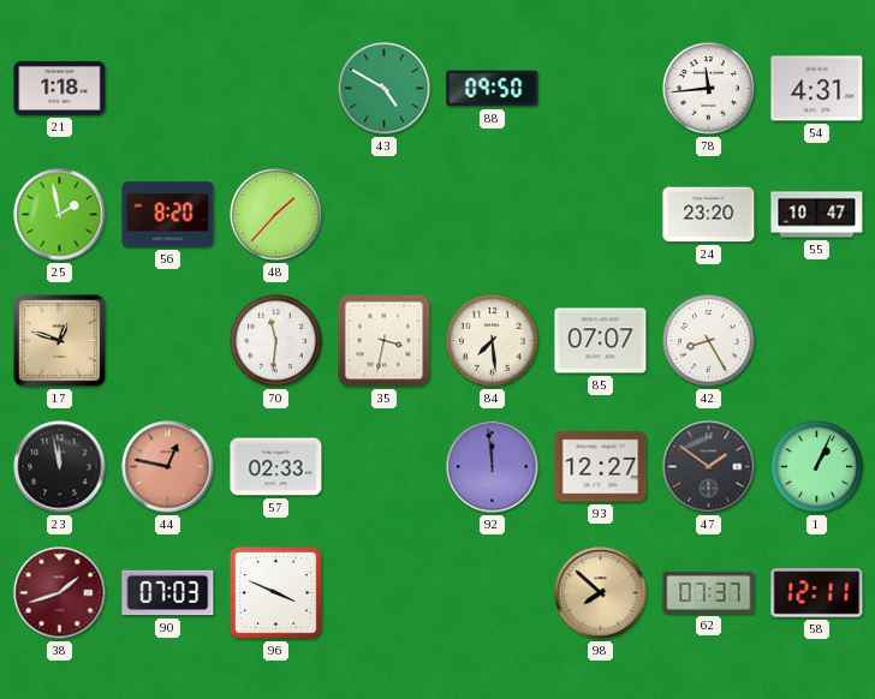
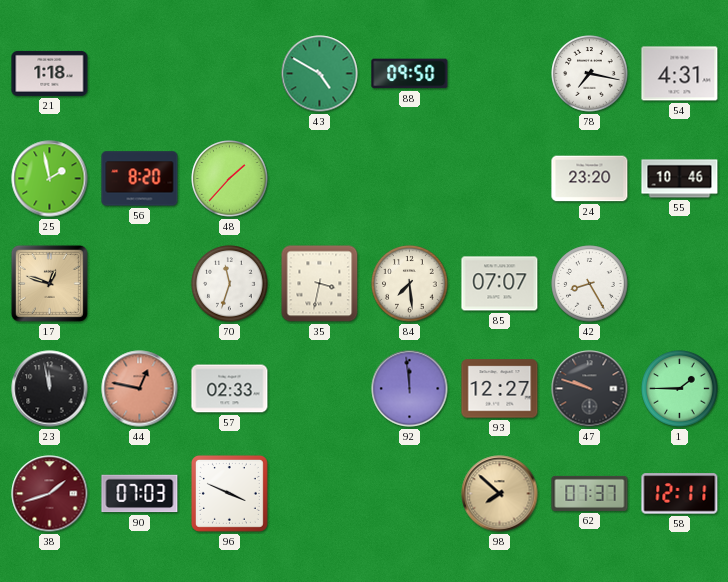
78: 11:44 -> 7:17
55: 10:47 -> 10:46
70: 11:31 -> 11:33
47: 1:51 -> 9:48
1: 1:04 -> 1:45
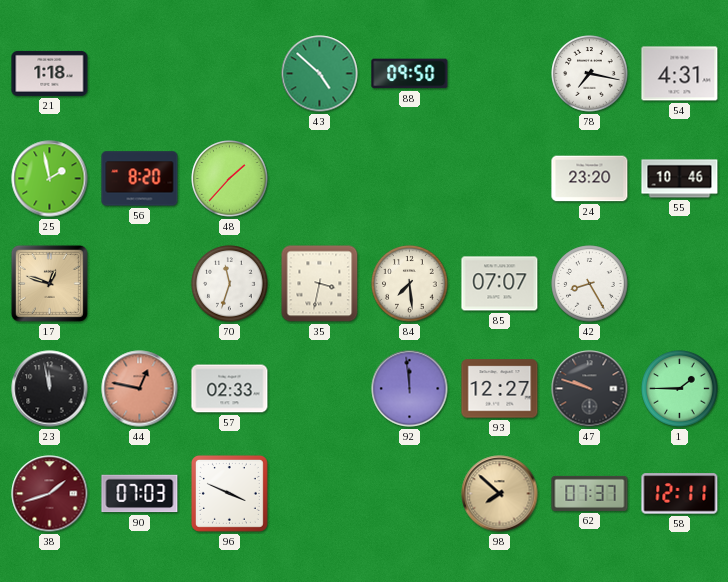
43: 4:50 -> 4:52
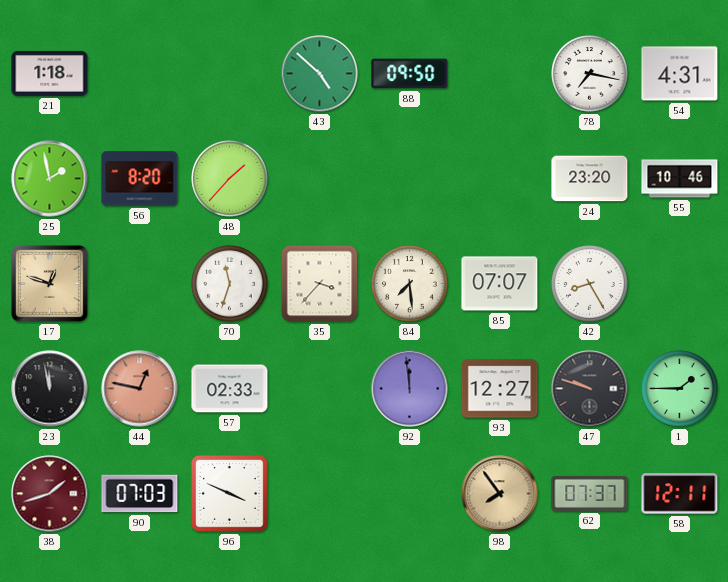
35: 3:32 -> 3:37
98: 7:52 -> 7:54
